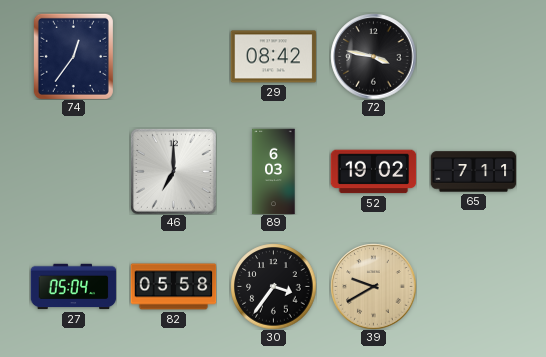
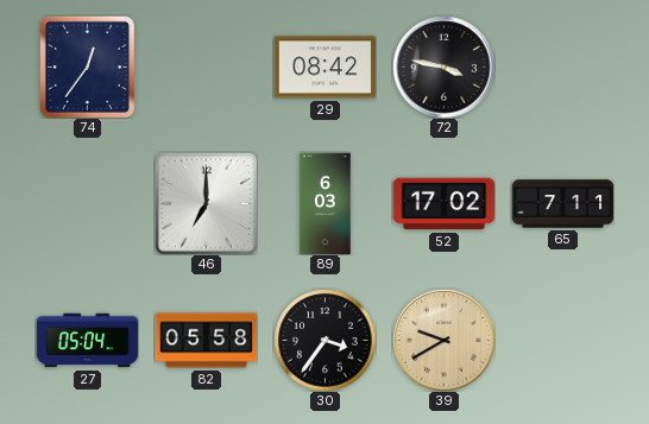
52: 19:02 -> 17:02
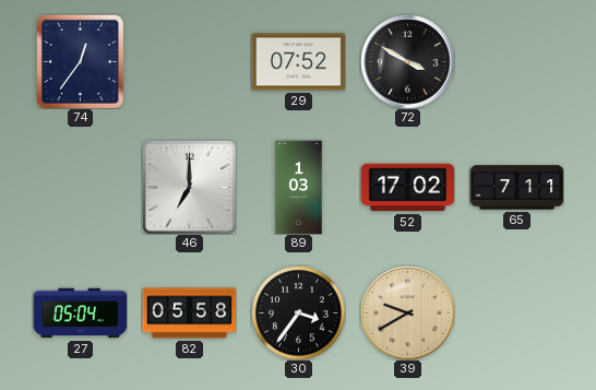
29: 08:42 -> 07:52
72: 3:47 -> 3:50
89: 6:03 -> 1:03
